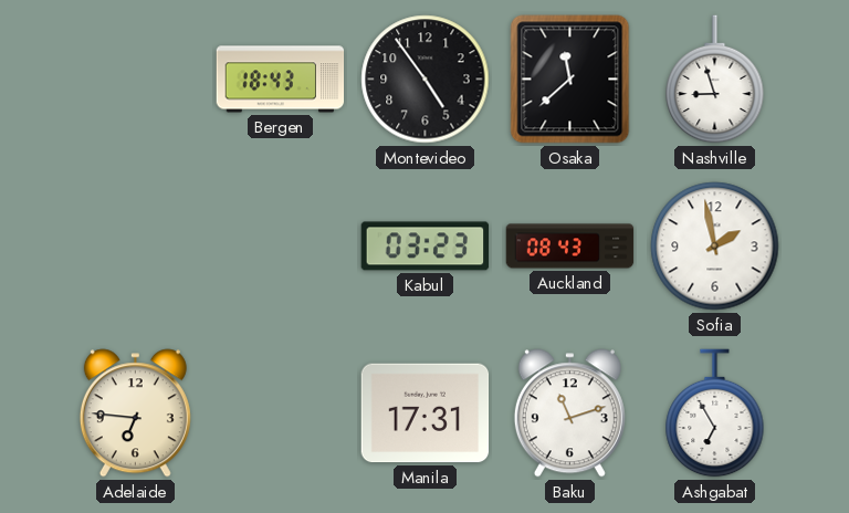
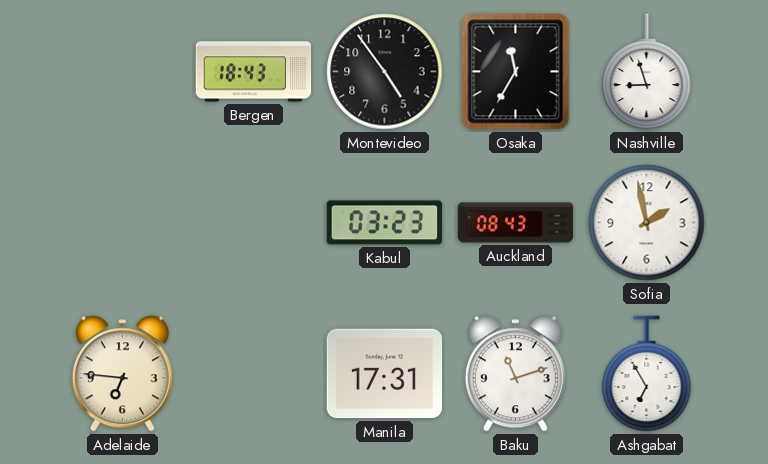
Osaka: 11:38 -> 11:35
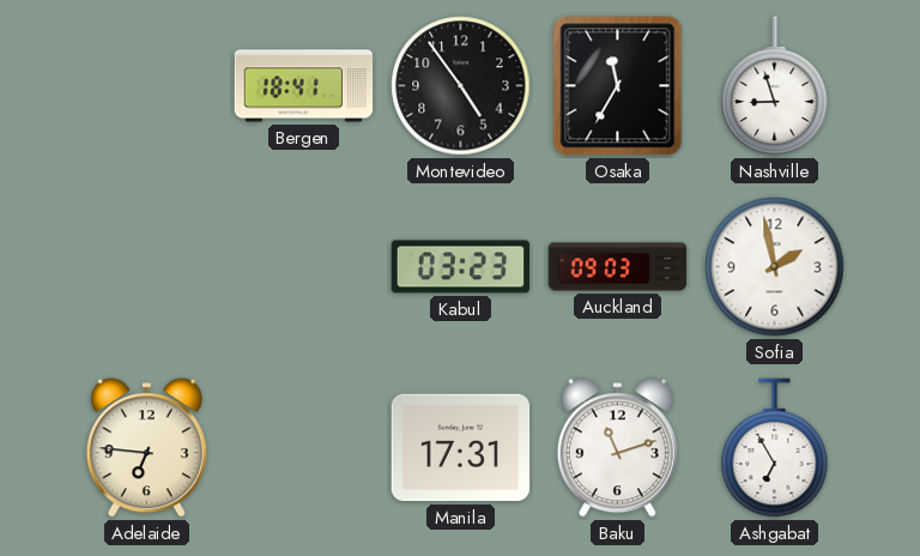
Bergen: 18:43 -> 18:41
Auckland: 08:43 -> 09:03
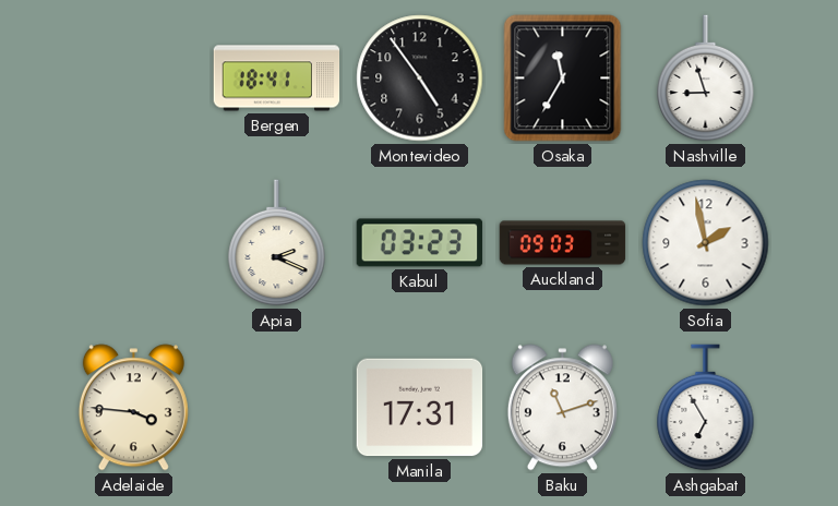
Apia: none -> 2:19
Adelaide: 6:46 -> 3:46
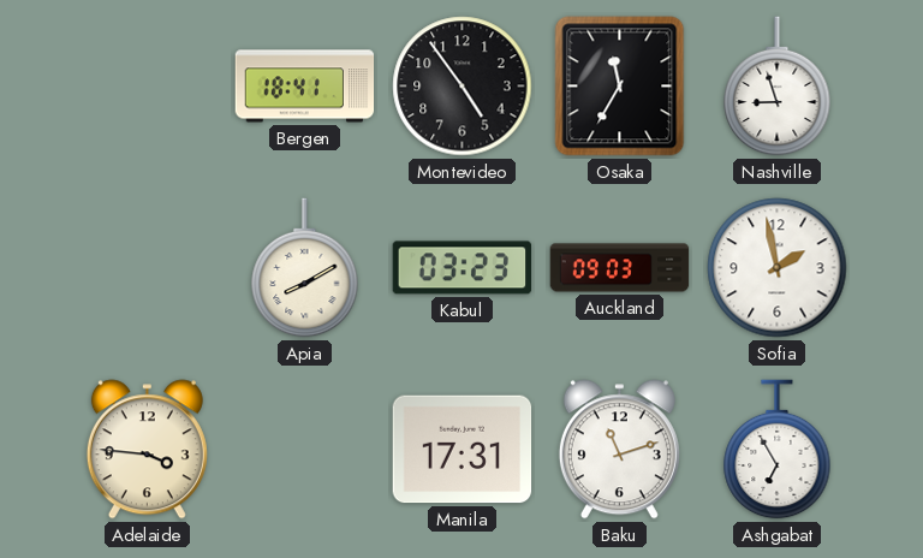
Apia: 2:19 -> 8:10
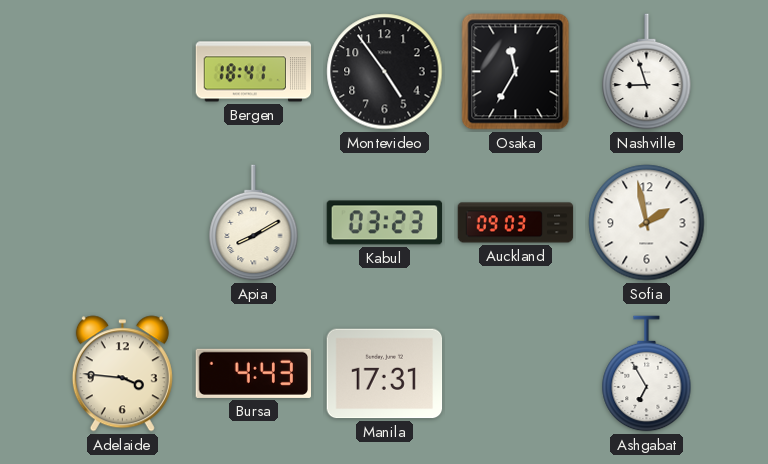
Bursa: none -> 4:43
Baku: 11:12 -> none
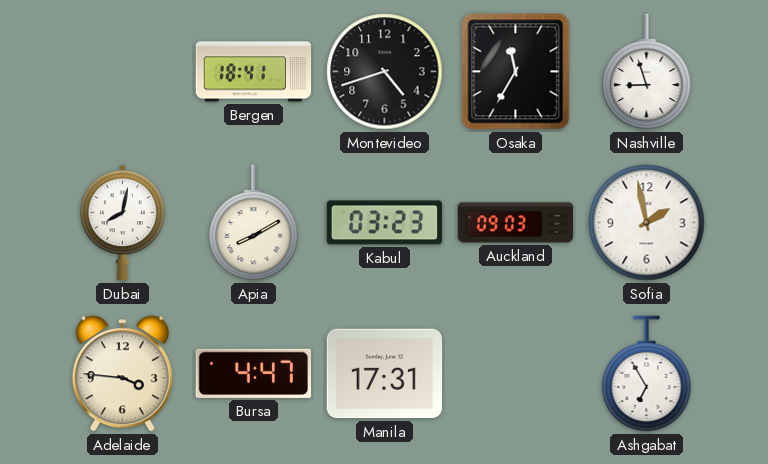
Montevideo: 4:54 -> 4:42
Dubai: none -> 8:02
Bursa: 4:43 -> 4:47
